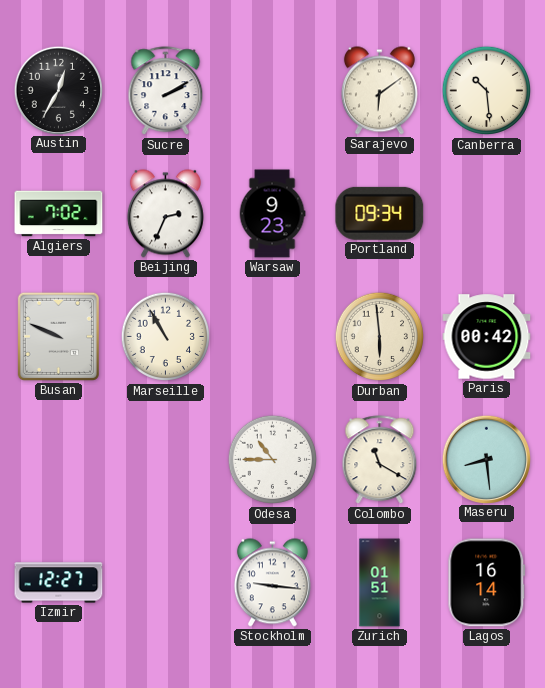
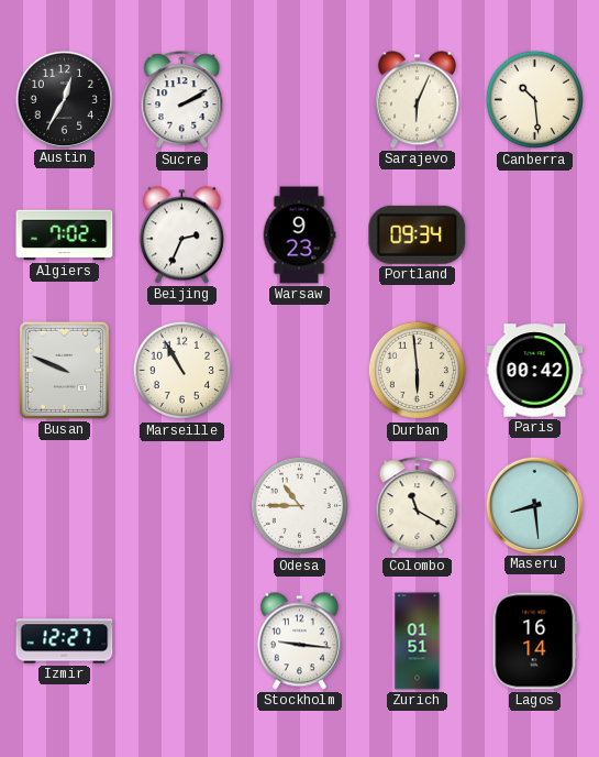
Sarajevo: 6:09 -> 6:04
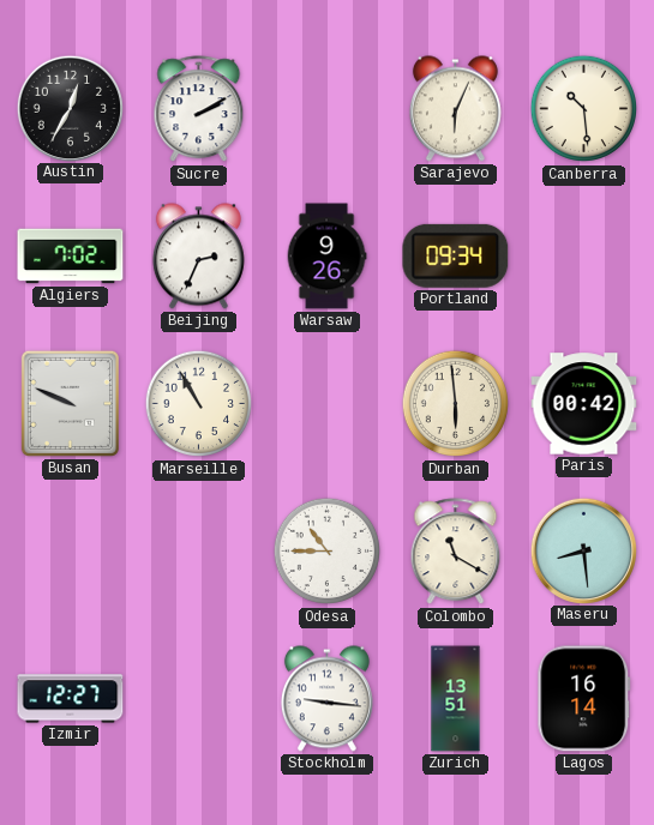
Warsaw: 9:23 -> 9:26
Zurich: 01:51 -> 13:51
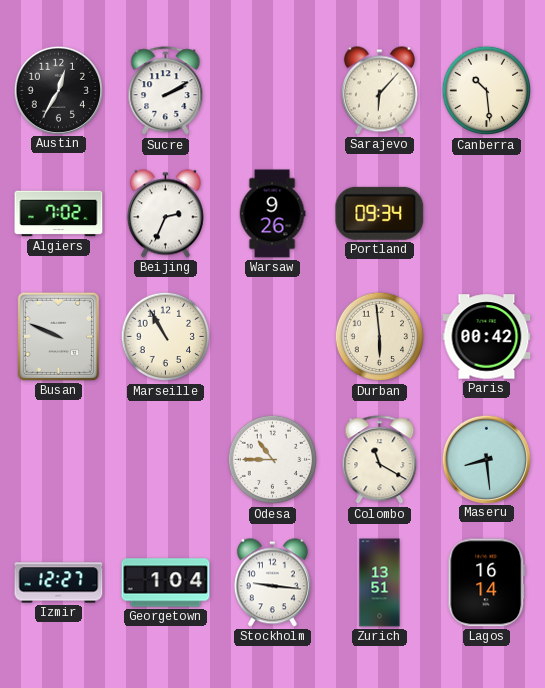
Sarajevo: 6:04 -> 6:07
Georgetown: none -> 1:04
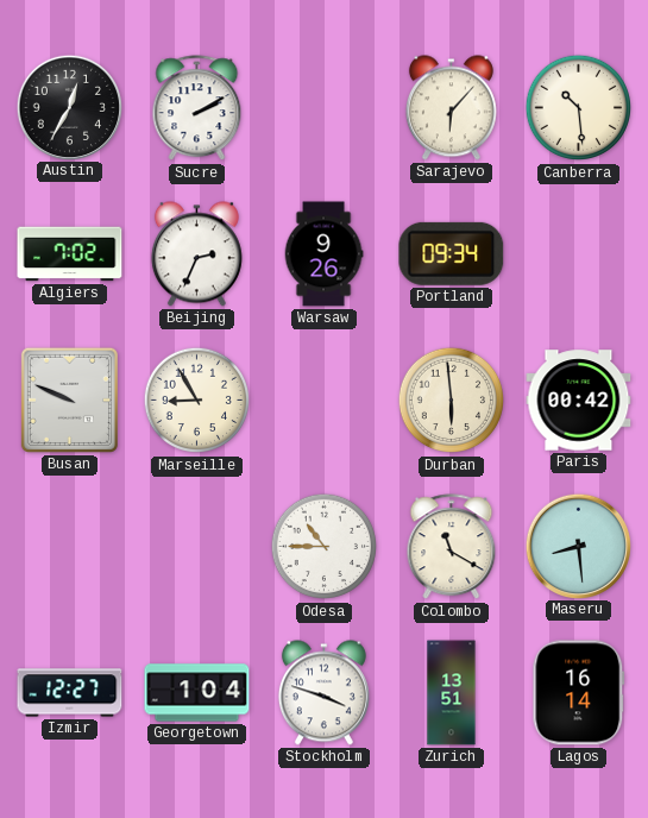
Marseille: 10:55 -> 8:55
Stockholm: 9:16 -> 3:48
